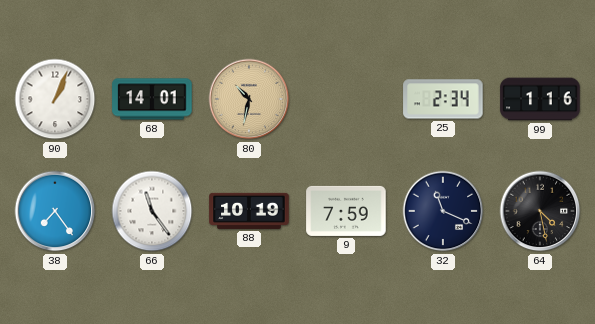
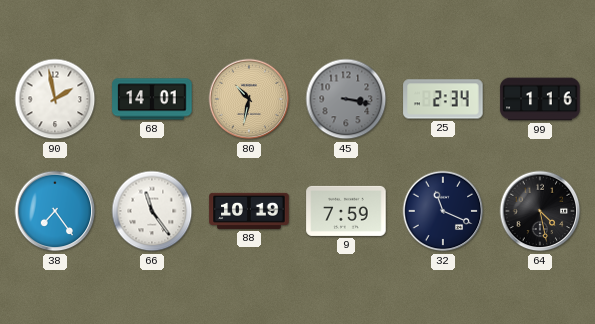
90: 1:04 -> 1:58
45: none -> 3:17
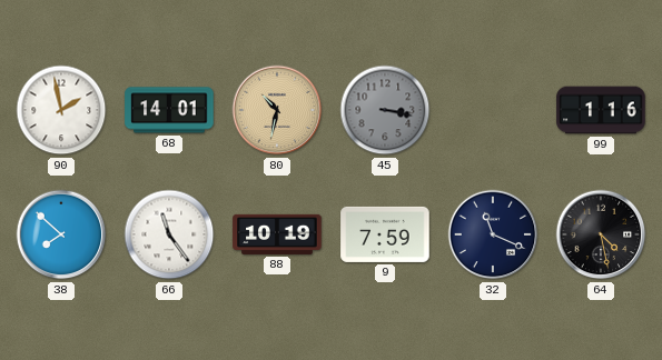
25: 2:34 -> none
38: 7:24 -> 7:52
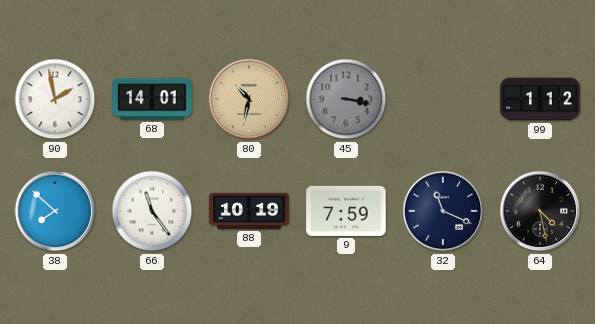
99: 1:16 -> 1:12
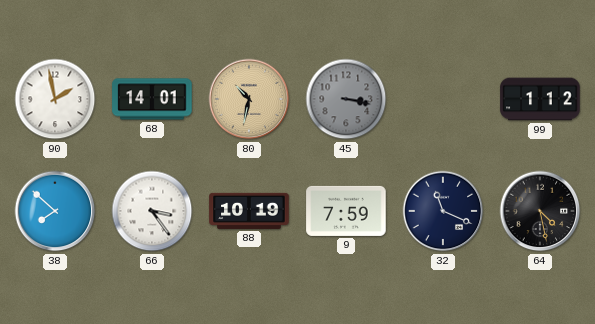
66: 11:24 -> 3:24
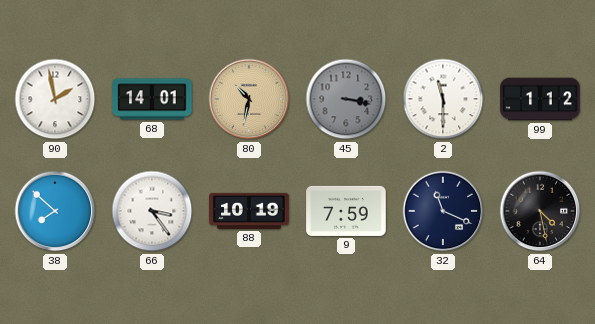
2: none -> 11:30
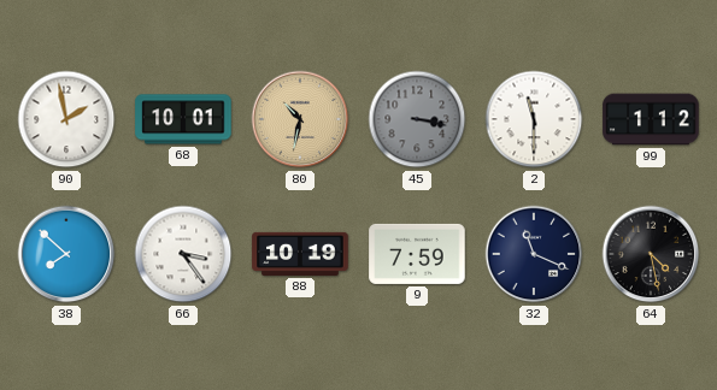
68: 14:01 -> 10:01
